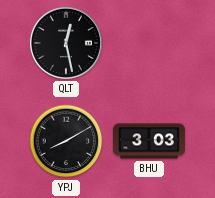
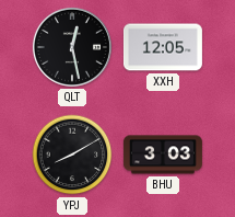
XXH: none -> 12:05
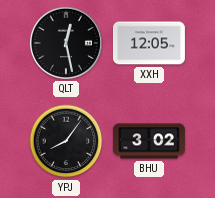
YPJ: 8:10 -> 8:06
BHU: 3:03 -> 3:02
